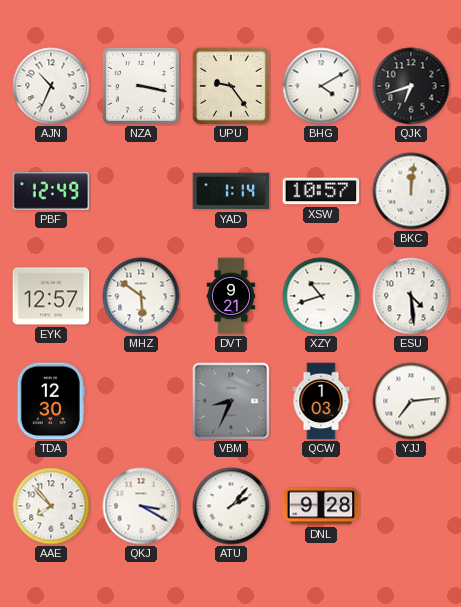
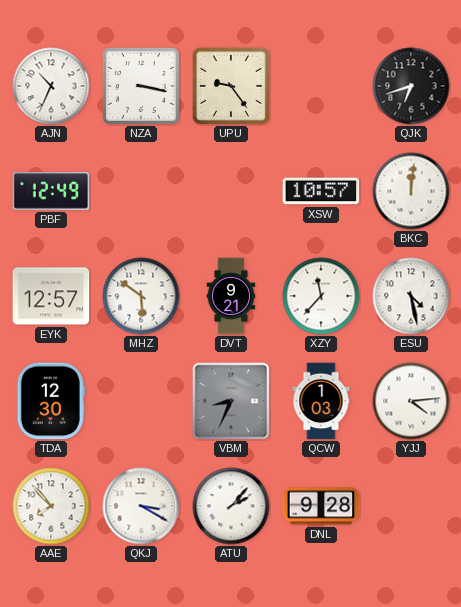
BHG: 4:10 -> none
YAD: 1:14 -> none
XZY: 10:42 -> 11:37
ESU: 4:29 -> 4:28
YJJ: 7:14 -> 4:14
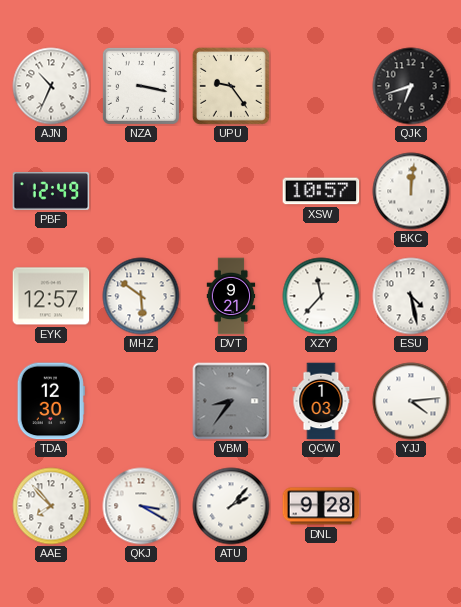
VBM: 8:34 -> 8:36
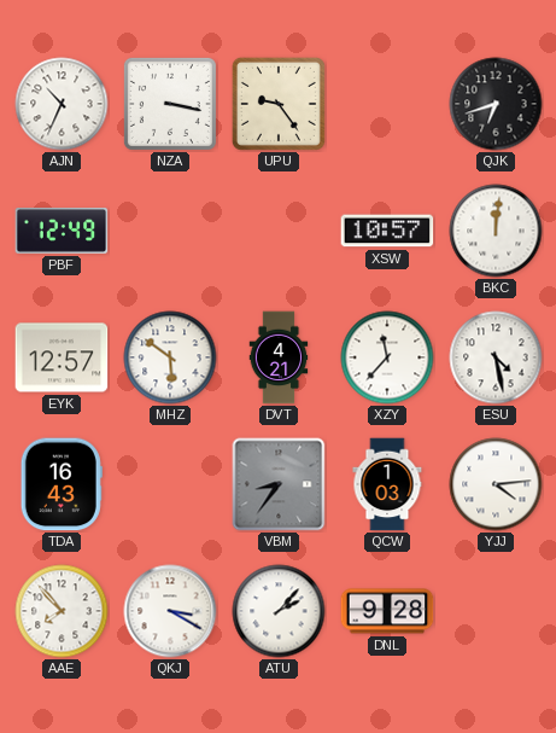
DVT: 9:21 -> 4:21
TDA: 12:30 -> 16:43
